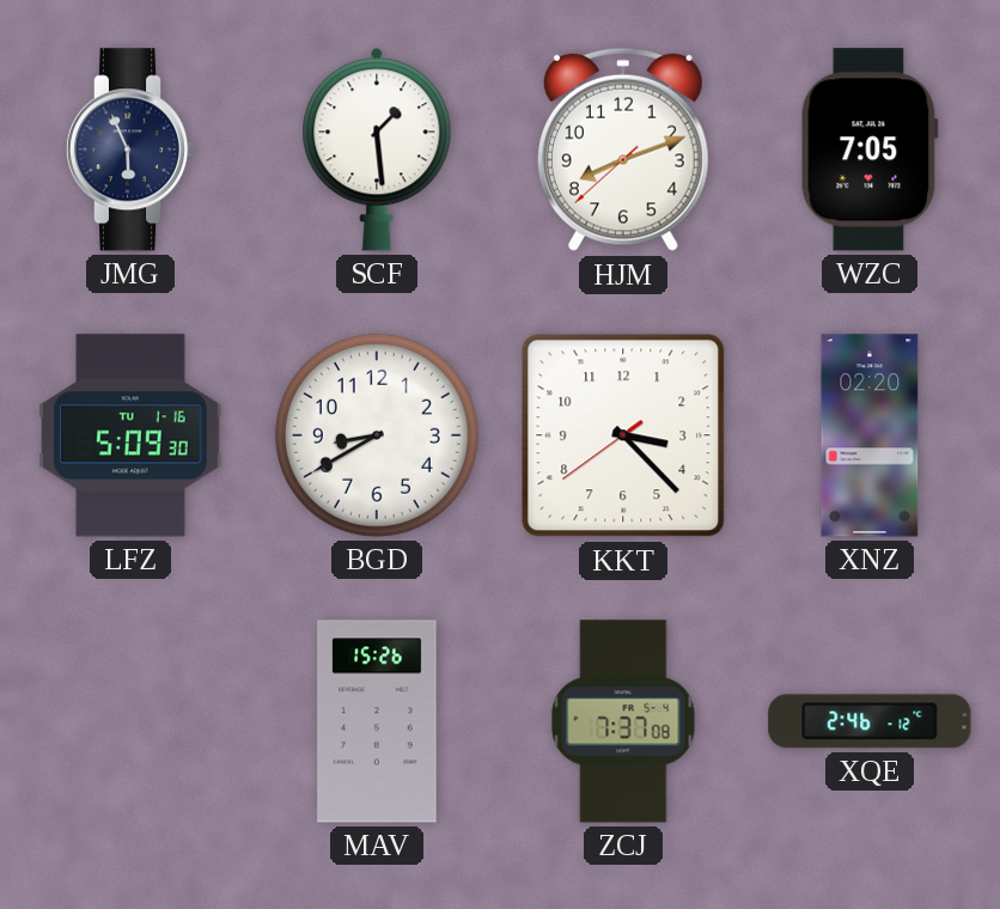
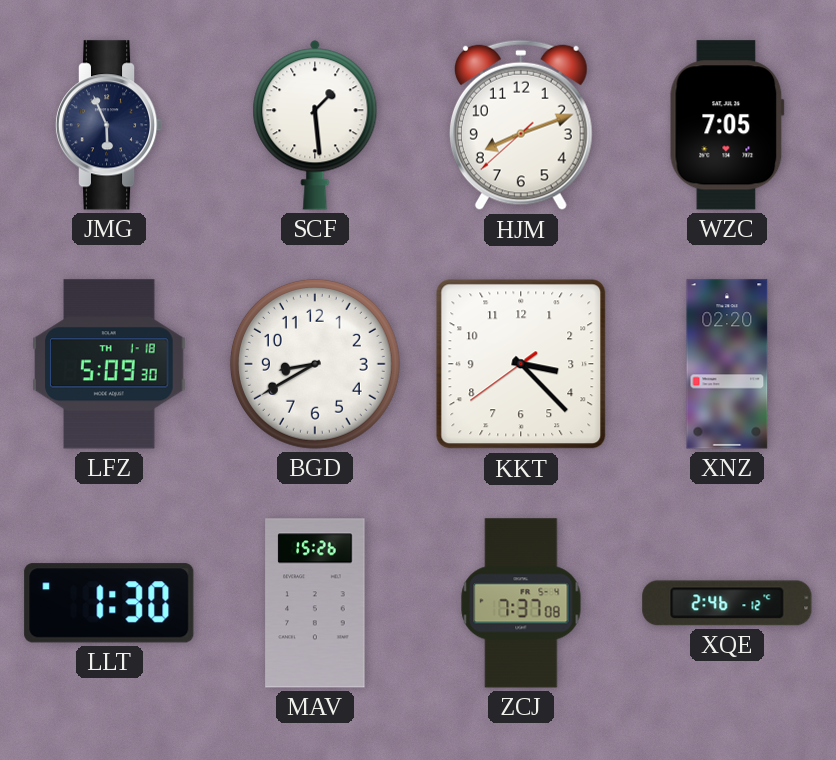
LFZ date: TU 1-16 -> TH 1-18
LLT: none -> 1:30
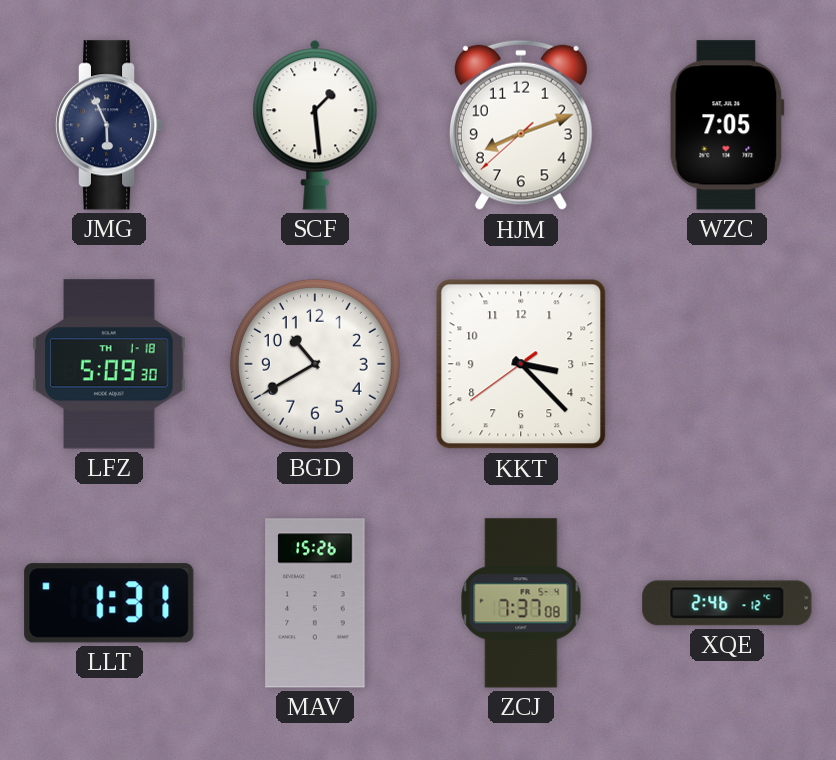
BGD: 8:40 -> 10:40
XNZ: 02:20 -> none
LLT: 1:30 -> 1:31
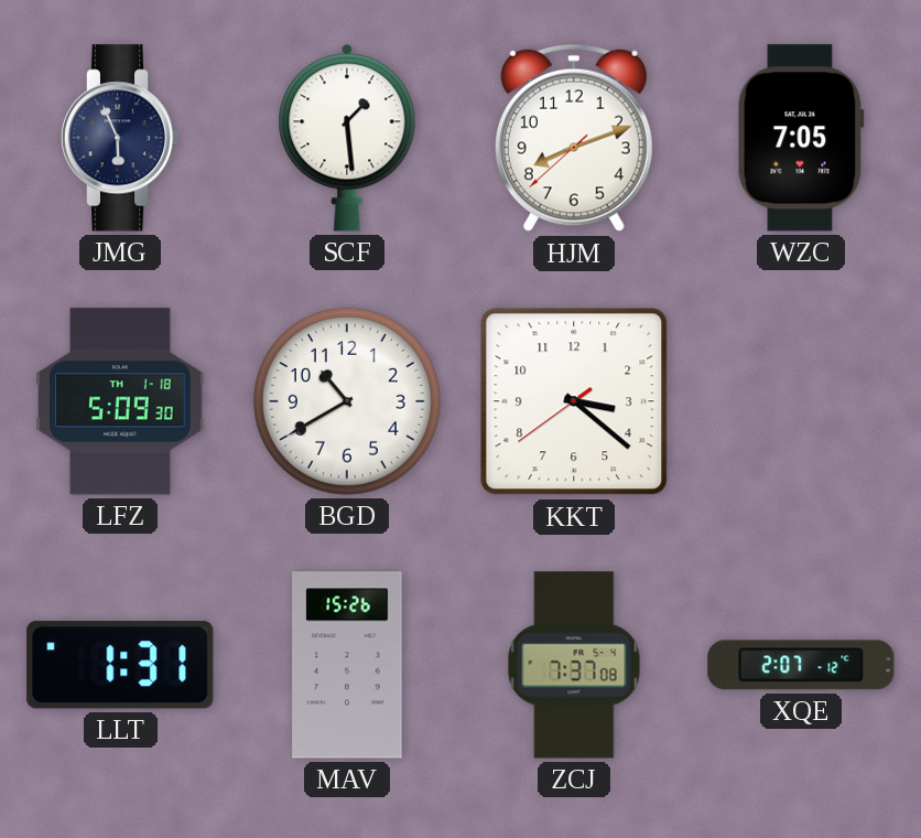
KKT: 3:22 -> 3:21
XQE: 2:46 -> 2:07
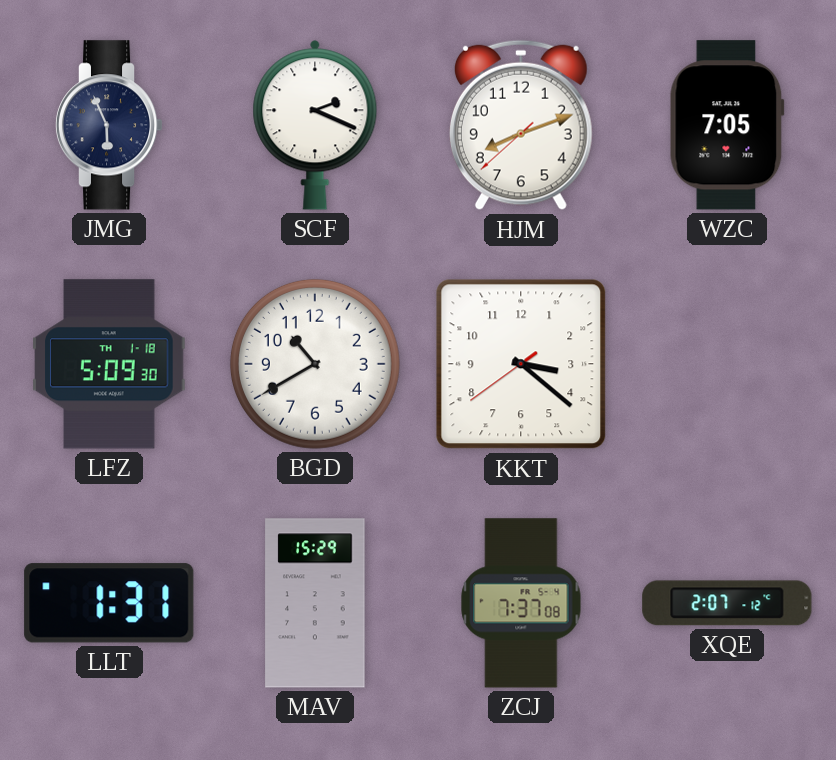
SCF: 1:29 -> 2:19
MAV: 15:26 -> 15:29
